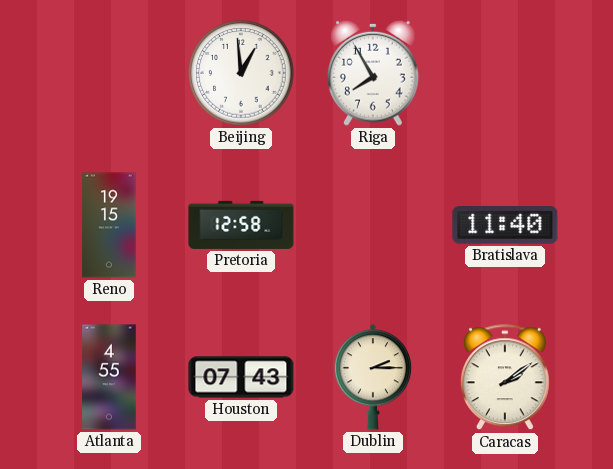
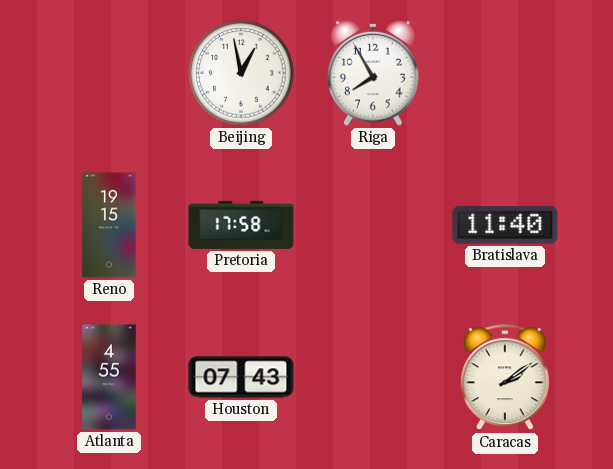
Beijing: 12:59 -> 12:58
Pretoria: 12:58 -> 17:58
Dublin: 2:15 -> none
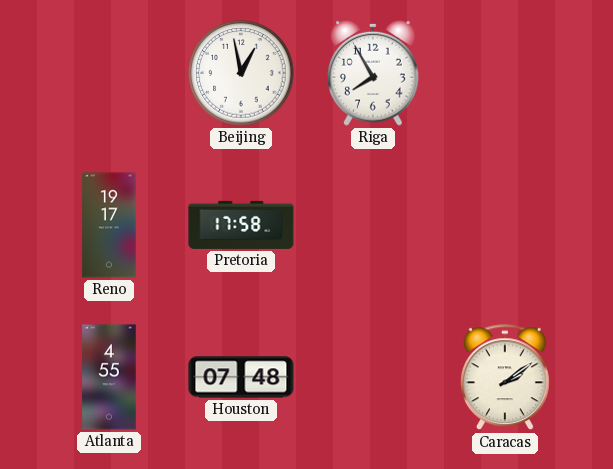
Reno: 19:15 -> 19:17
Bratislava: 11:40 -> none
Houston: 07:43 -> 07:48
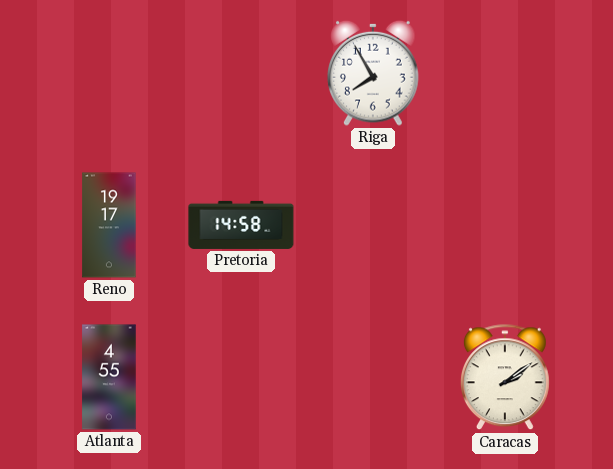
Beijing: 12:58 -> none
Pretoria: 17:58 -> 14:58
Houston: 07:48 -> none
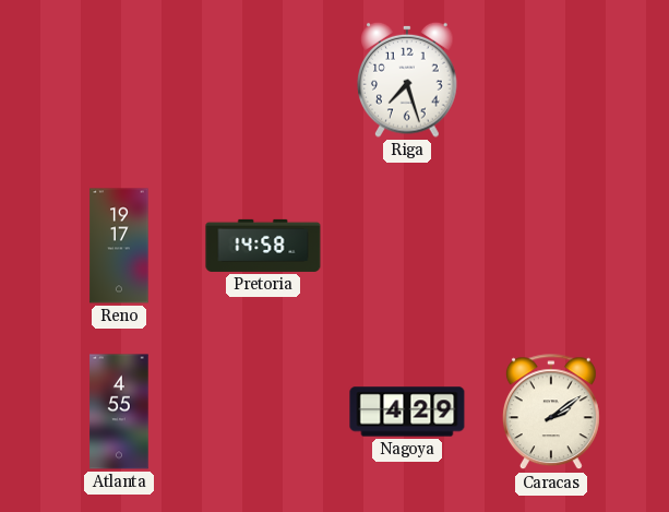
Riga: 7:55 -> 7:27
Nagoya: none -> 4:29
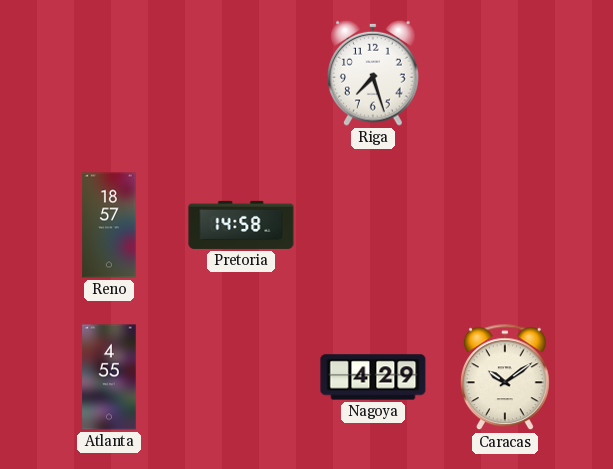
Reno: 19:17 -> 18:57
Caracas: 2:09 -> 10:09
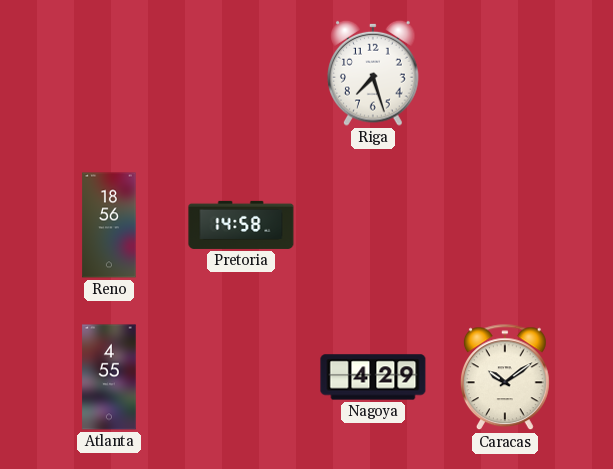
Reno: 18:57 -> 18:56
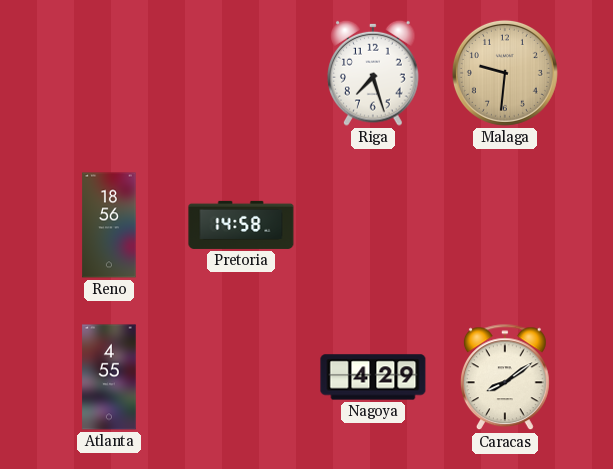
Malaga: none -> 9:31
Caracas: 10:09 -> 8:09
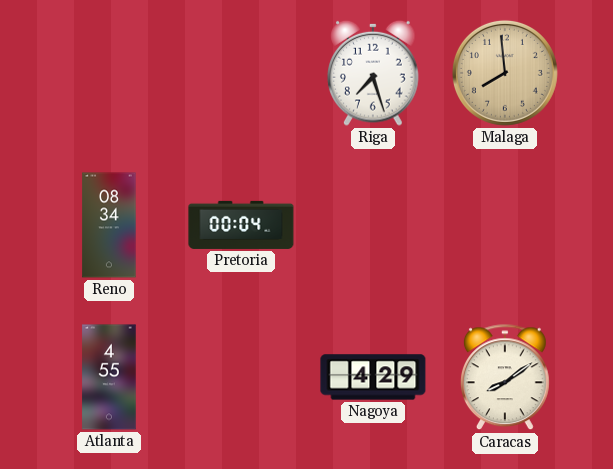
Malaga: 9:31 -> 7:59
Reno: 18:56 -> 08:34
Pretoria: 14:58 -> 00:04
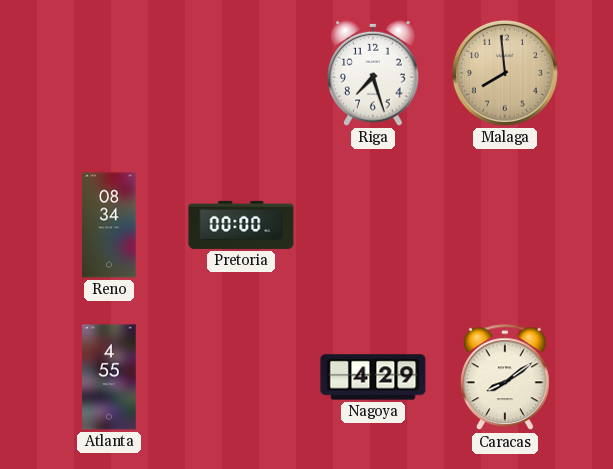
Pretoria: 00:04 -> 00:00
